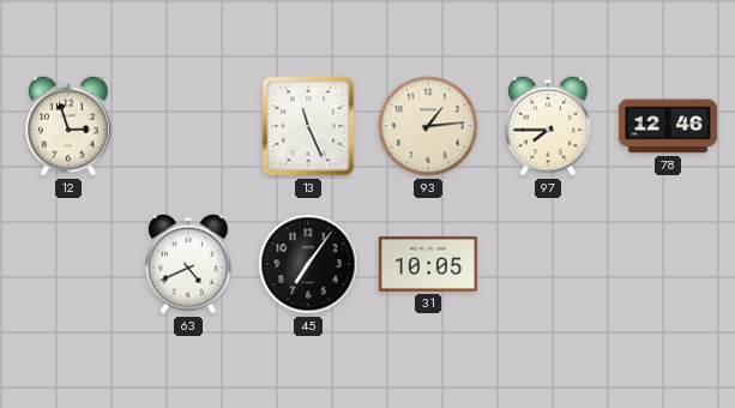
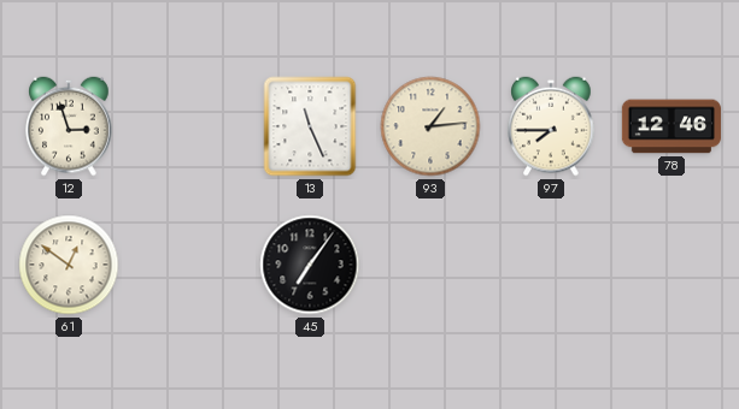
61: none -> 12:51
63: 4:41 -> none
31: 10:05 -> none
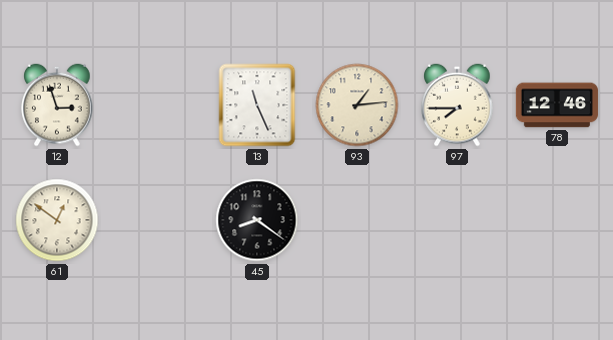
45: 7:06 -> 8:21
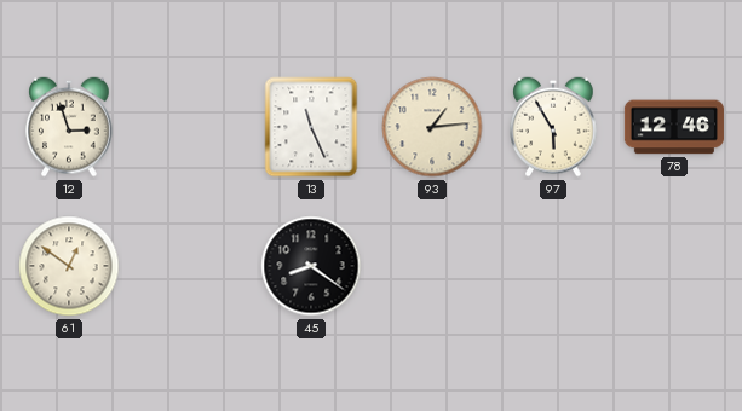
97: 7:45 -> 5:55
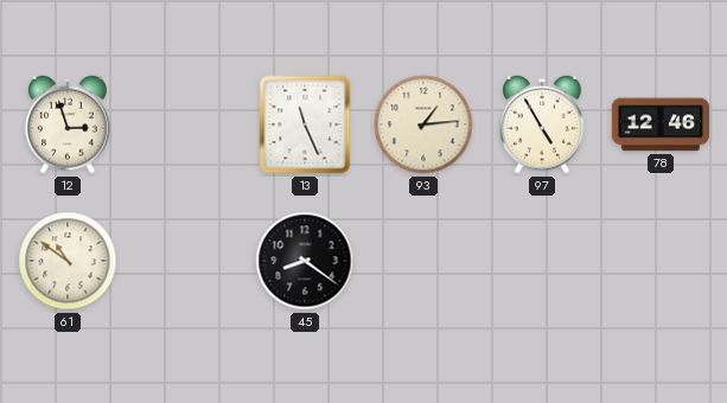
97: 5:55 -> 4:55
61: 12:51 -> 10:51
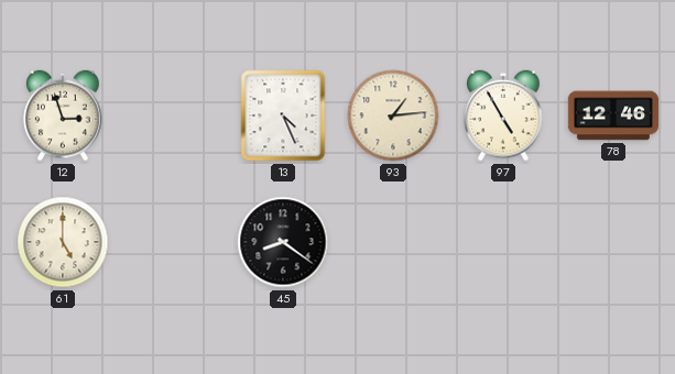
13: 11:26 -> 4:26
61: 10:51 -> 5:00
